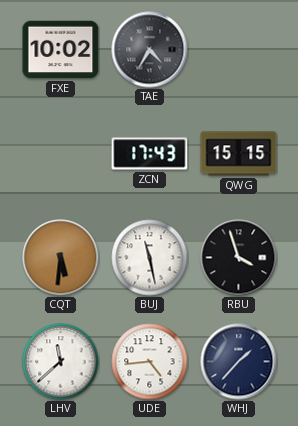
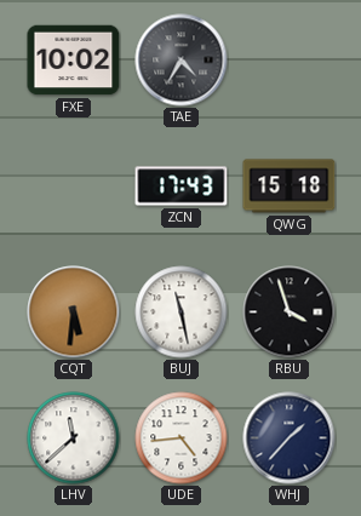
QWG: 15:15 -> 15:18
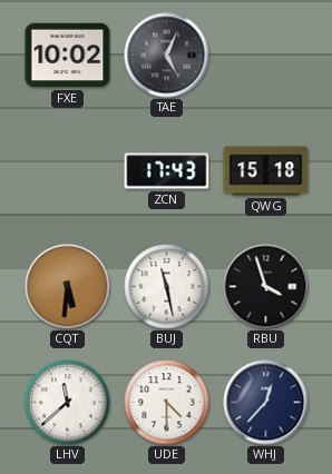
TAE: 4:35 -> 5:04
UDE: 4:44 -> 4:30
WHJ: 1:37 -> 12:37
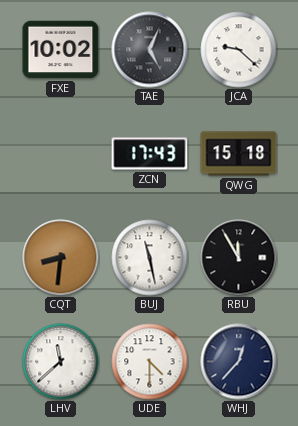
JCA: none -> 9:22
CQT: 5:31 -> 8:31
RBU: 3:57 -> 11:55
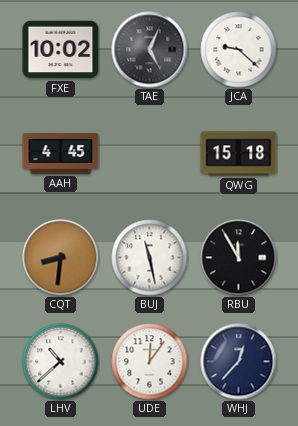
AAH: none -> 4:45
ZCN: 17:43 -> none
LHV: 11:38 -> 10:38
UDE: 4:30 -> 12:06
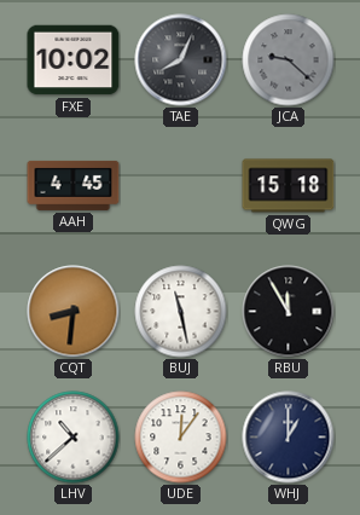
TAE: 5:04 -> 8:04
JCA dial: white -> grey
WHJ: 12:37 -> 1:00
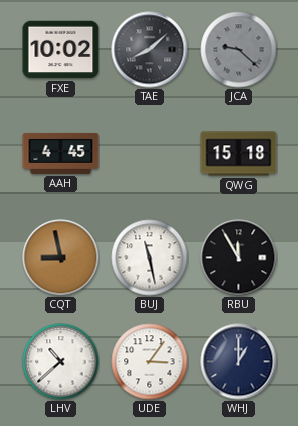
TAE: 8:04 -> 8:08
CQT: 8:31 -> 8:58
UDE: 12:06 -> 3:06
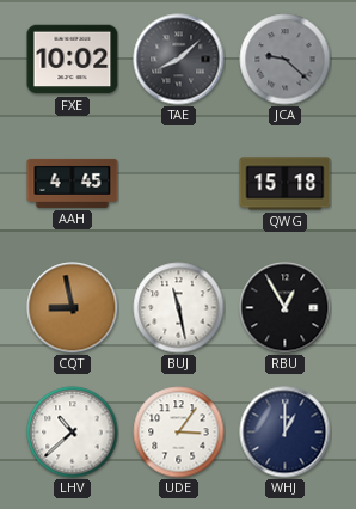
RBU: 11:55 -> 12:55
